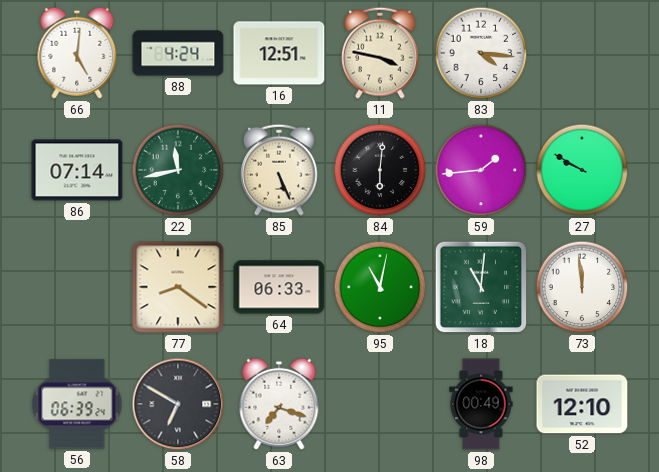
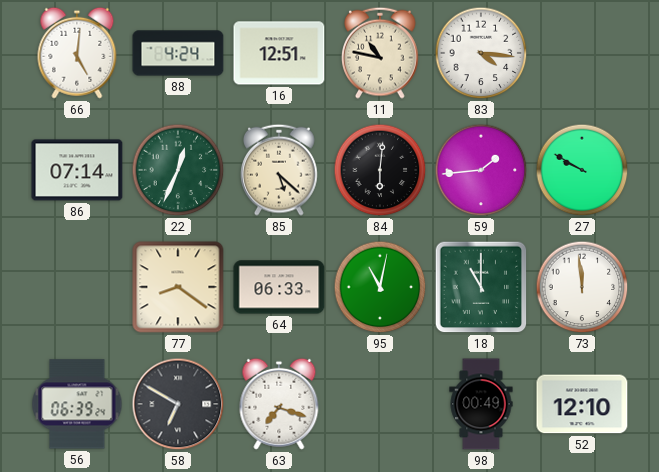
11: 3:47 -> 10:47
22: 11:43 -> 12:34
85: 5:26 -> 5:22
18: 11:01 -> 11:00
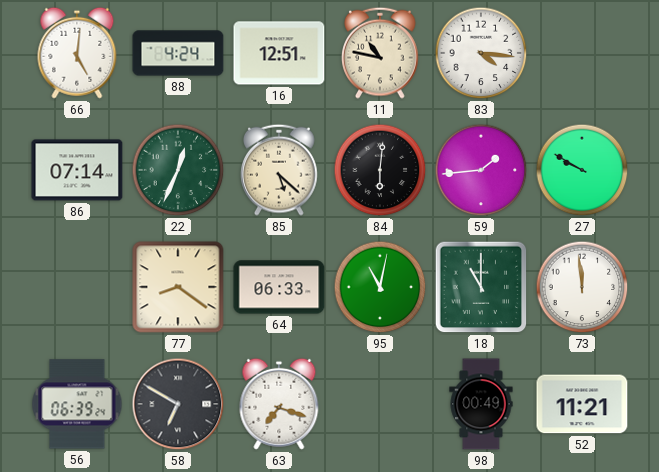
52: 12:10 -> 11:21
